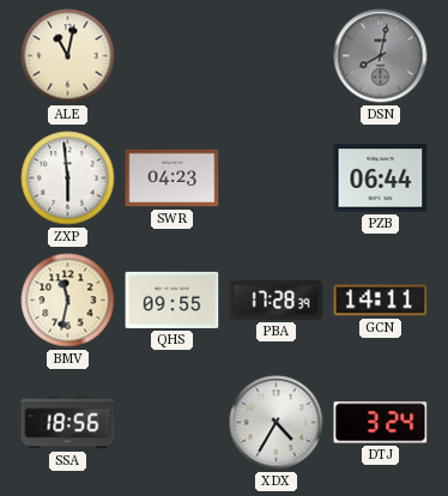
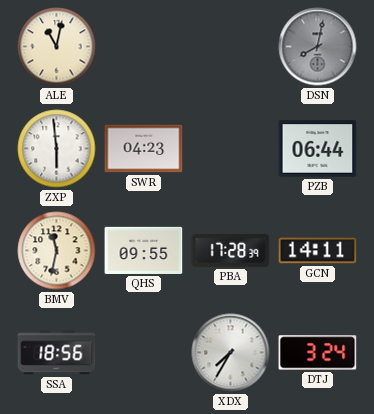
XDX: 4:35 -> 7:35
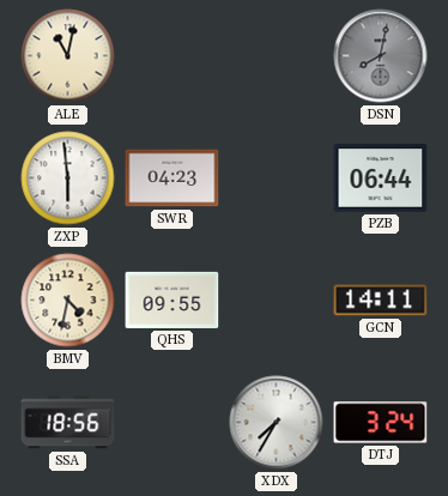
BMV: 11:32 -> 4:32
PBA: 17:28 -> none
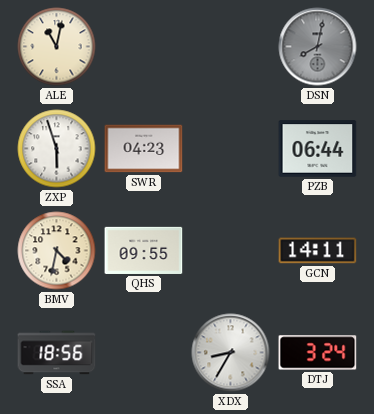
ZXP: 5:59 -> 5:57
XDX: 7:35 -> 8:35
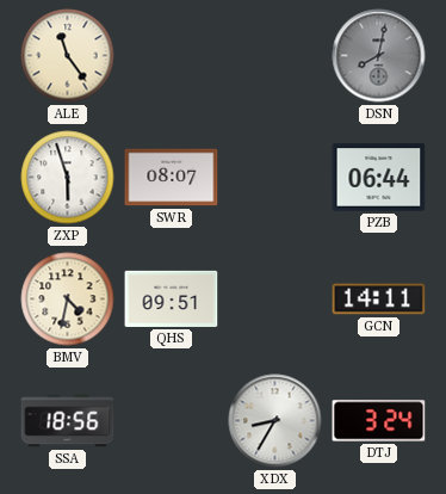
ALE: 11:02 -> 11:24
SWR: 04:23 -> 08:07
QHS: 09:55 -> 09:51
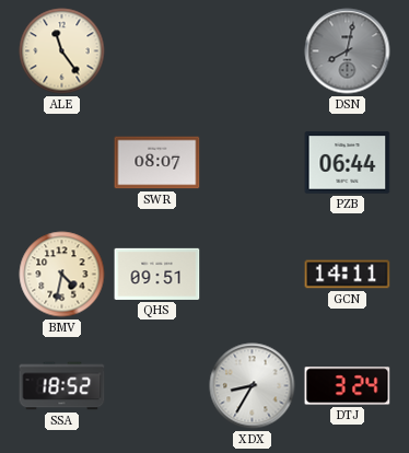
ZXP: 5:57 -> none
SSA: 18:56 -> 18:52
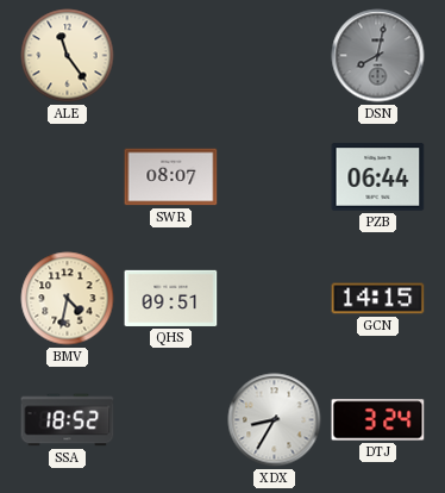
GCN: 14:11 -> 14:15
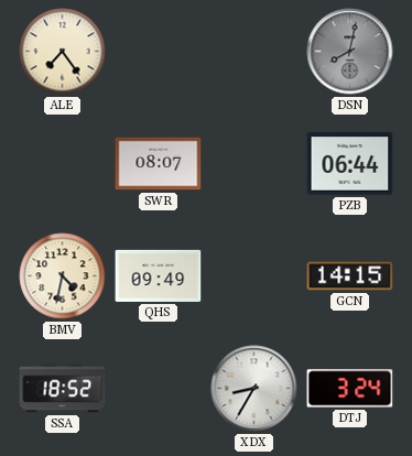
ALE: 11:24 -> 7:24
QHS: 09:51 -> 09:49
